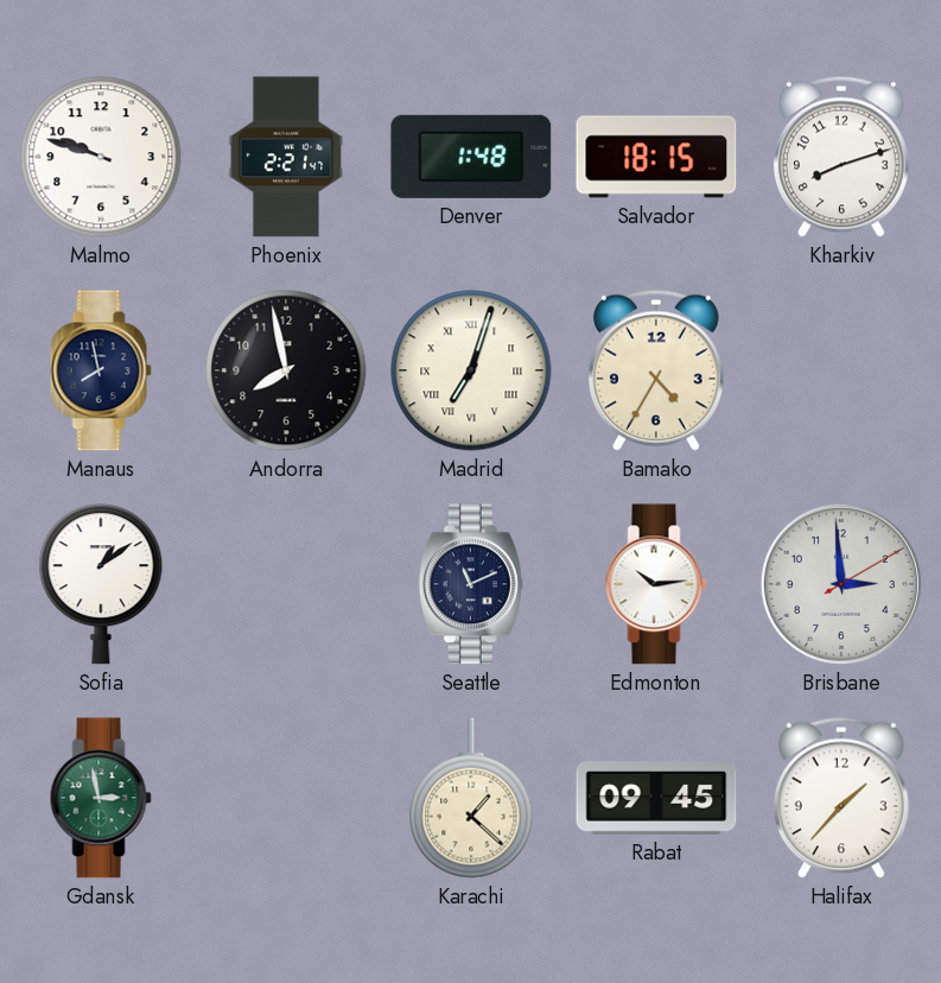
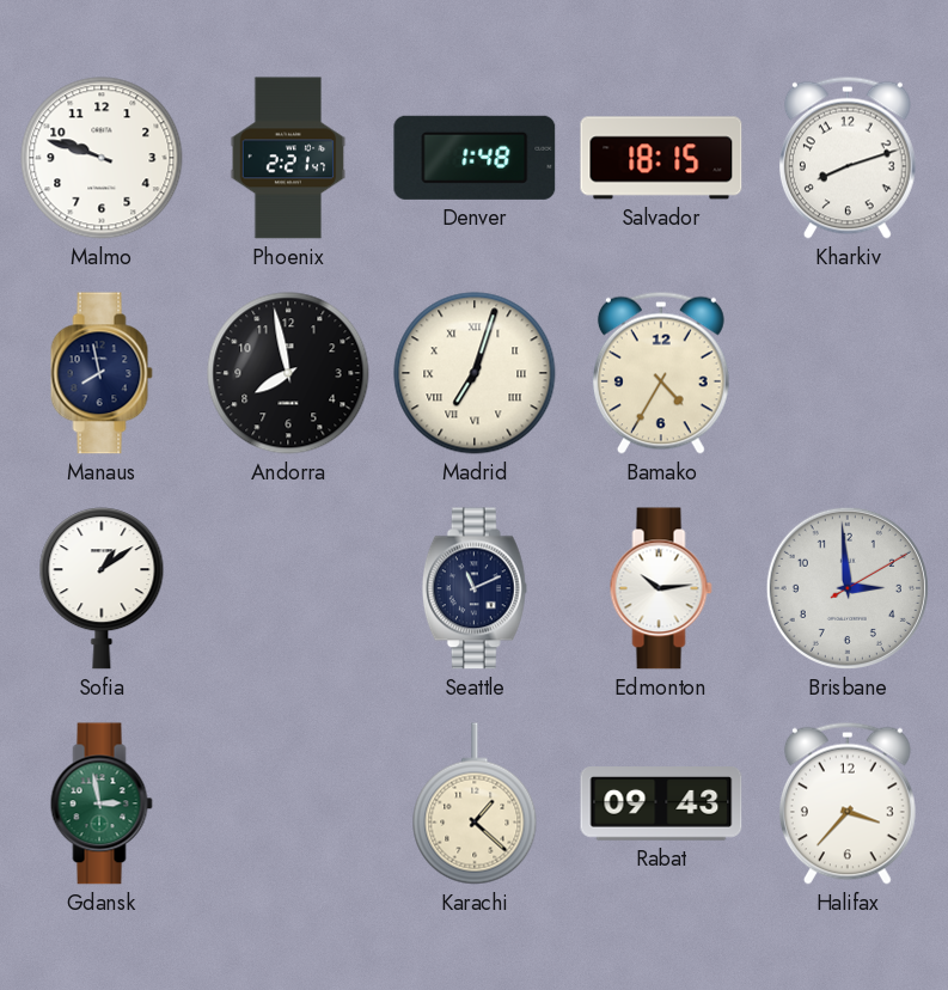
Rabat: 09:45 -> 09:43
Halifax: 1:37 -> 3:37
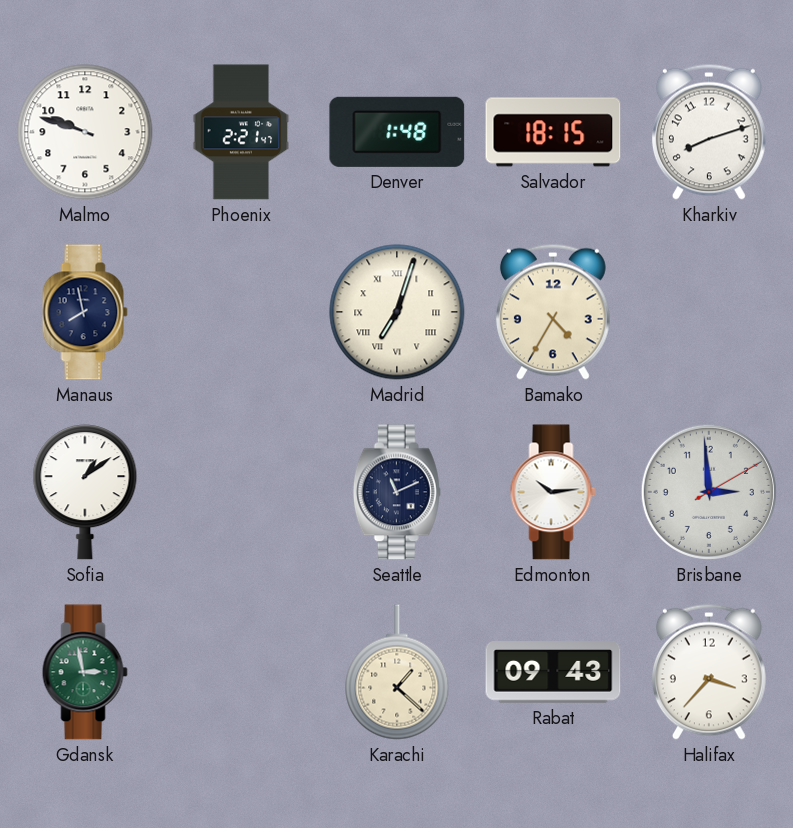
Andorra: 7:58 -> none
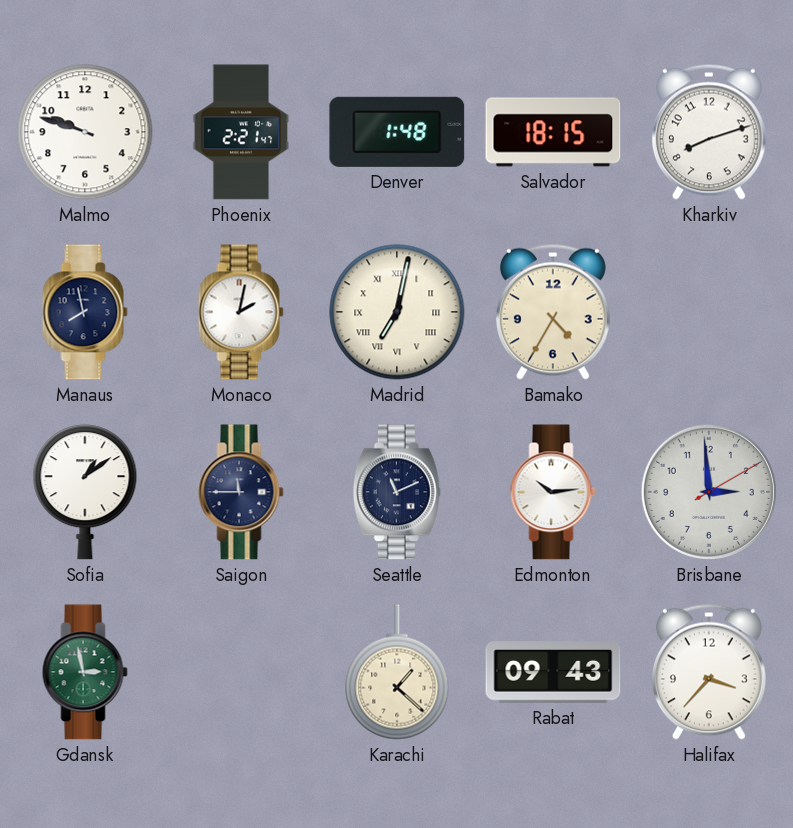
Monaco: none -> 2:02
Madrid: 7:03 -> 7:02
Saigon: none -> 11:45
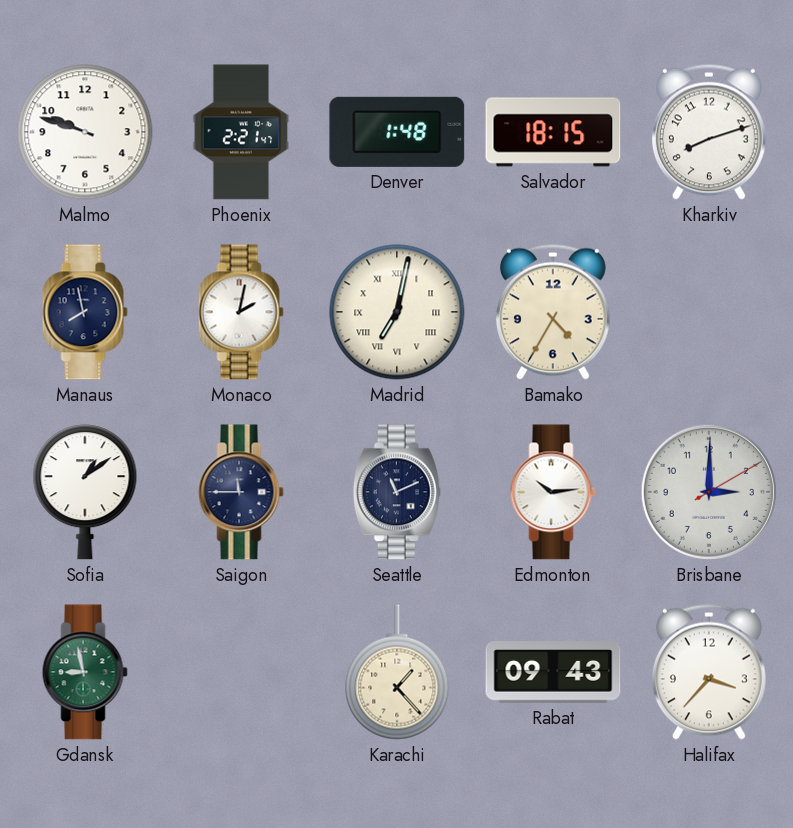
Brisbane: 2:59 -> 3:00
Gdansk: 2:58 -> 8:58
Karachi: 1:22 -> 1:23
